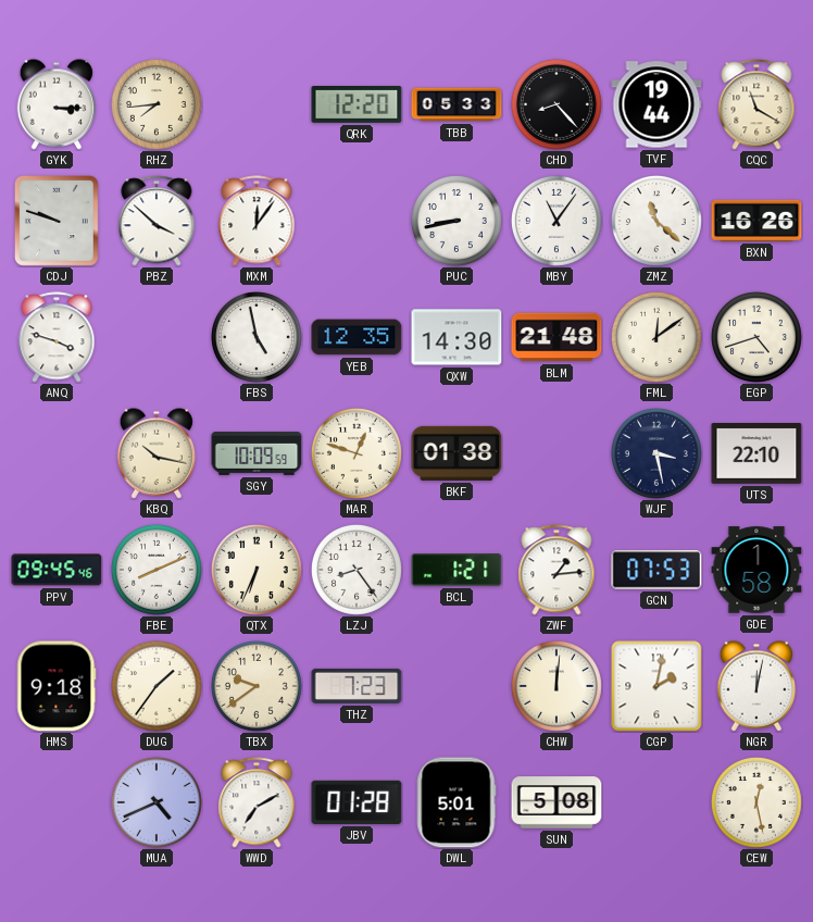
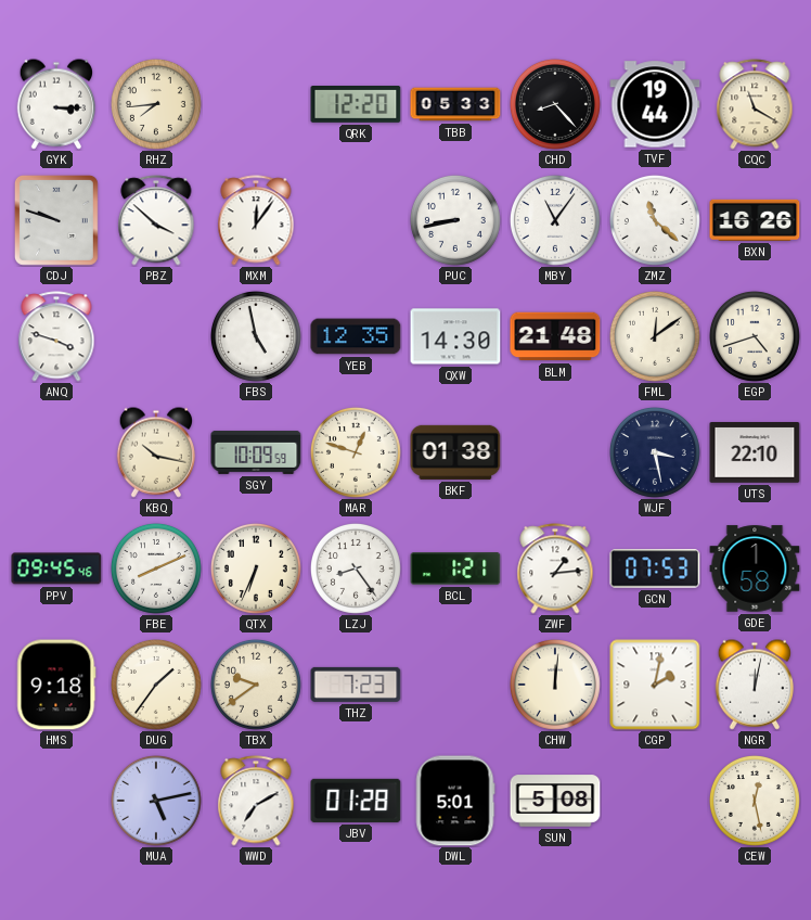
MUA: 4:41 -> 5:13
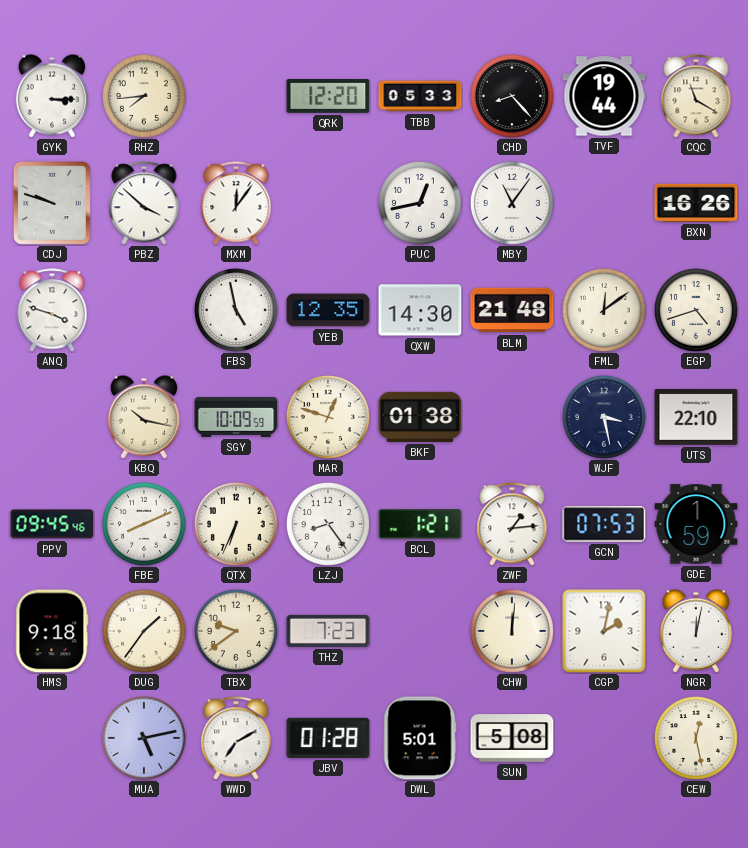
PUC: 8:43 -> 12:43
ZMZ: 11:22 -> none
GDE: 1:58 -> 1:59
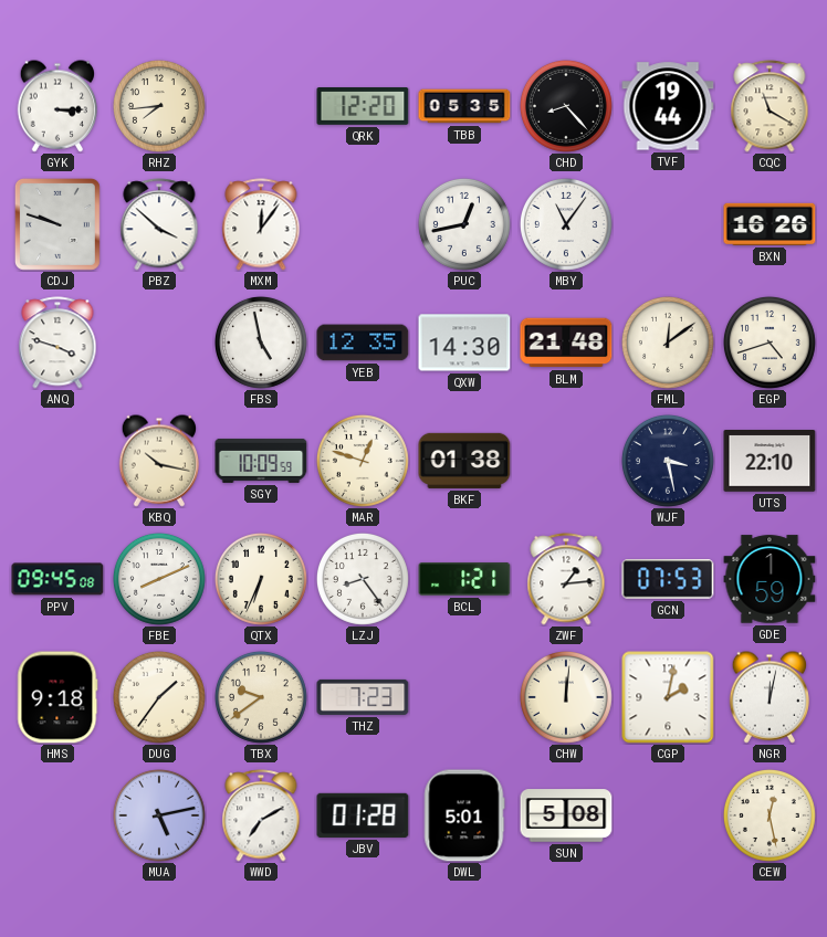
TBB: 05:33 -> 05:35
PPV: 09:45:46 -> 09:45:08
